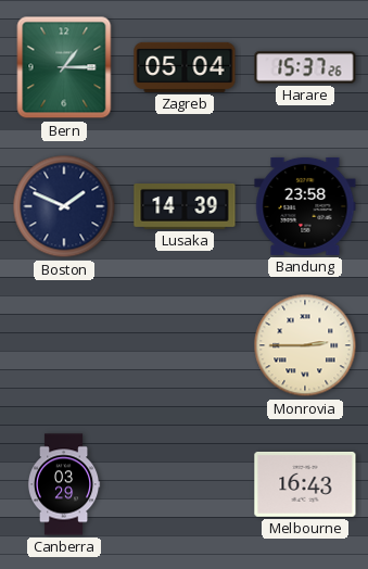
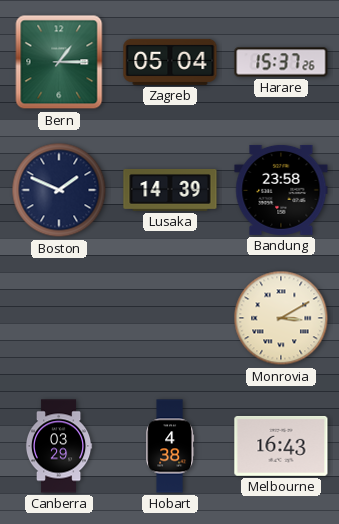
Monrovia: 2:45 -> 3:10
Hobart: none -> 4:38
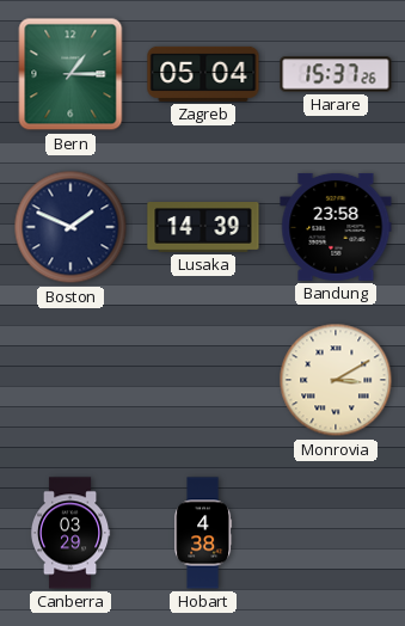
Melbourne: 16:43 -> none
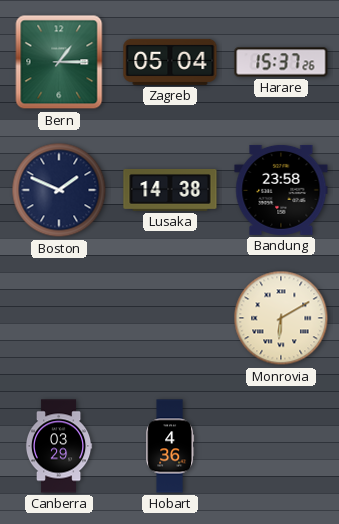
Lusaka: 14:39 -> 14:38
Monrovia: 3:10 -> 6:10
Hobart: 4:38 -> 4:36
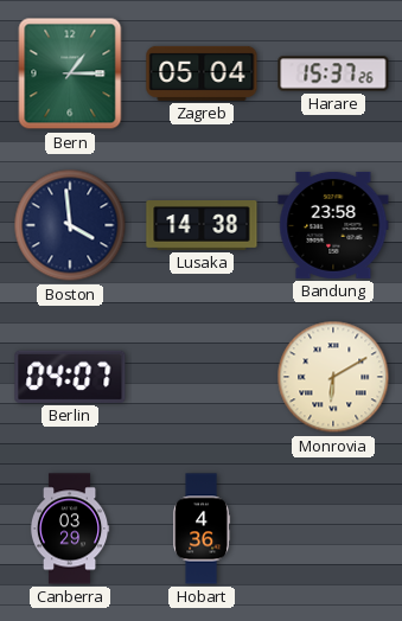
Boston: 1:49 -> 3:59
Berlin: none -> 04:07
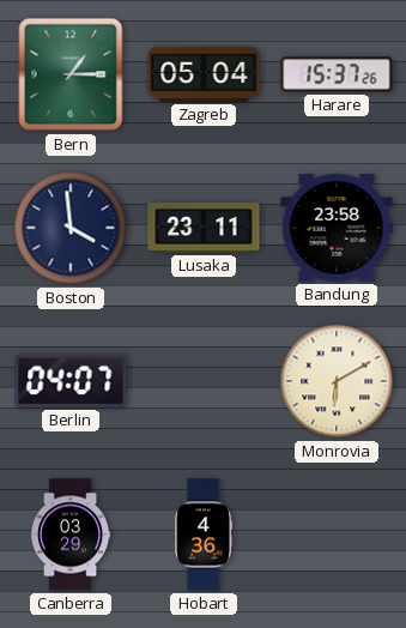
Lusaka: 14:38 -> 23:11
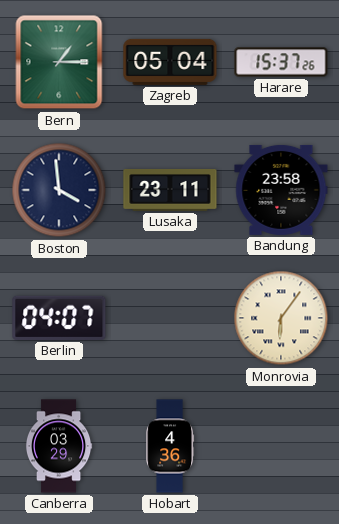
Monrovia: 6:10 -> 6:06
